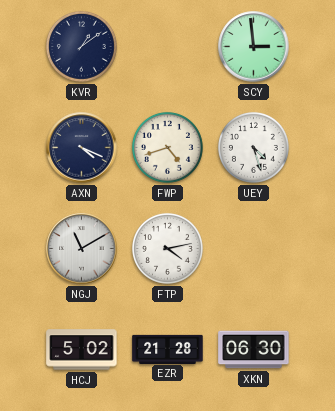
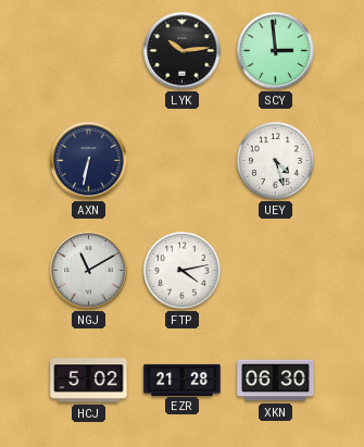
KVR: 1:09 -> none
LYK: none -> 10:14
AXN: 4:19 -> 6:32
FWP: 4:42 -> none
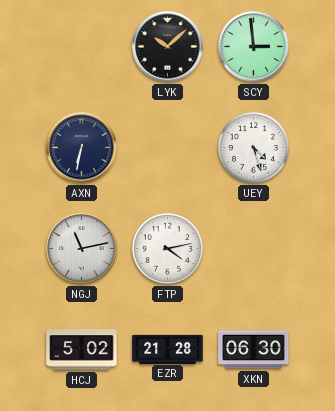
LYK: 10:14 -> 10:08
NGJ: 11:10 -> 11:13
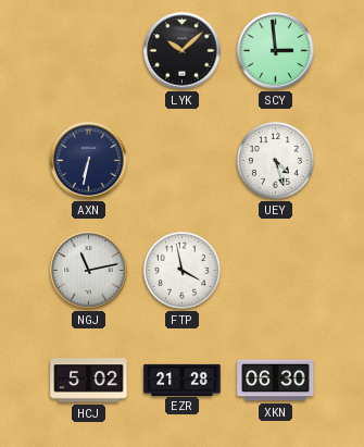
FTP: 4:13 -> 3:58
